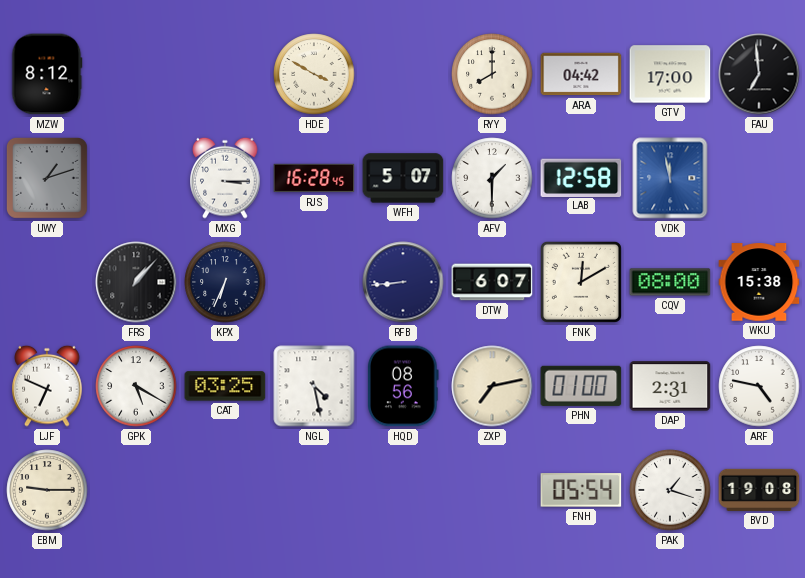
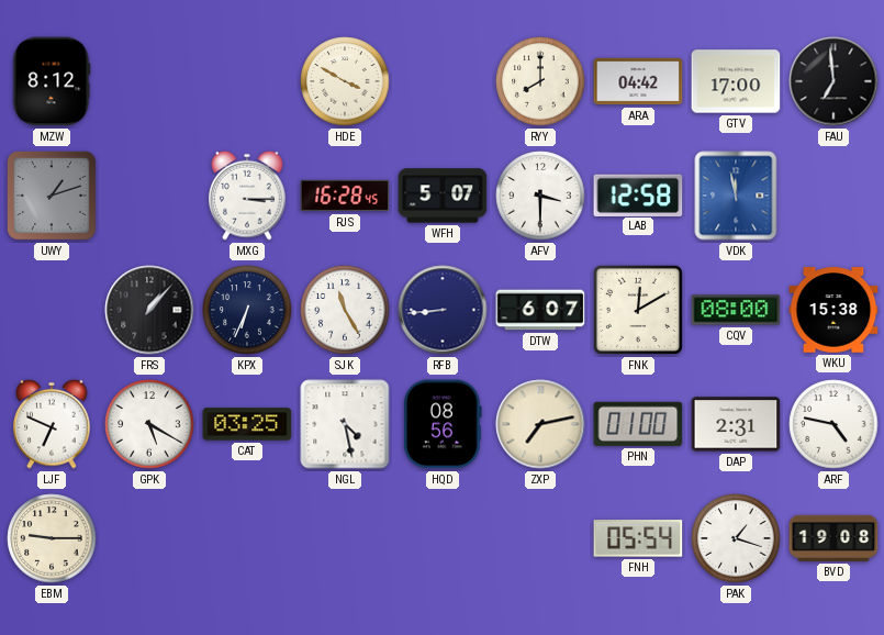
AFV: 1:30 -> 3:30
SJK: none -> 11:25
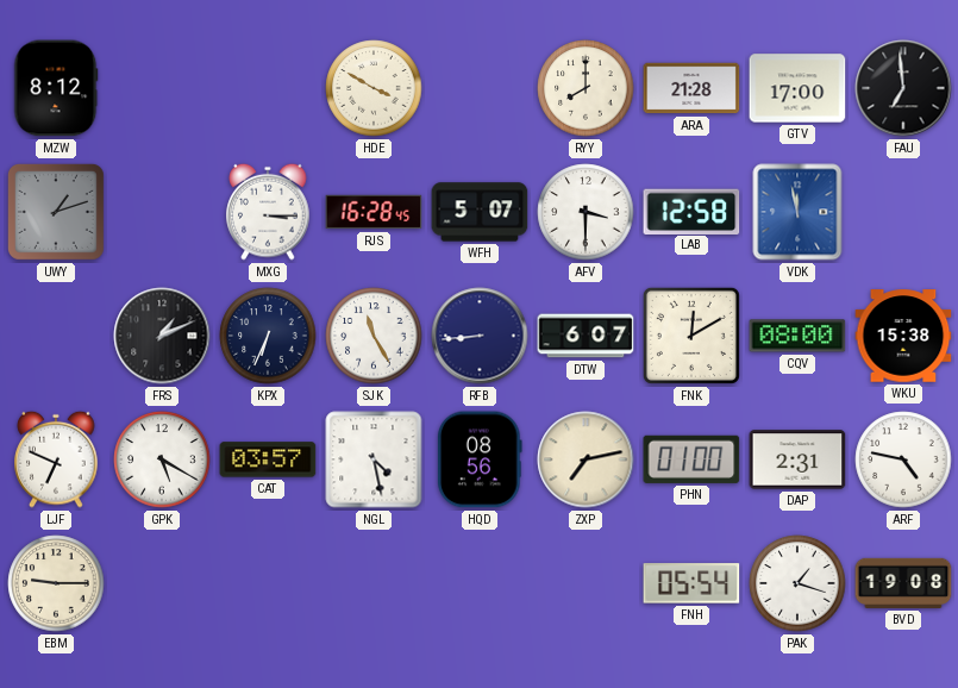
ARA: 04:42 -> 21:28
FRS: 1:07 -> 1:11
CAT: 03:25 -> 03:57
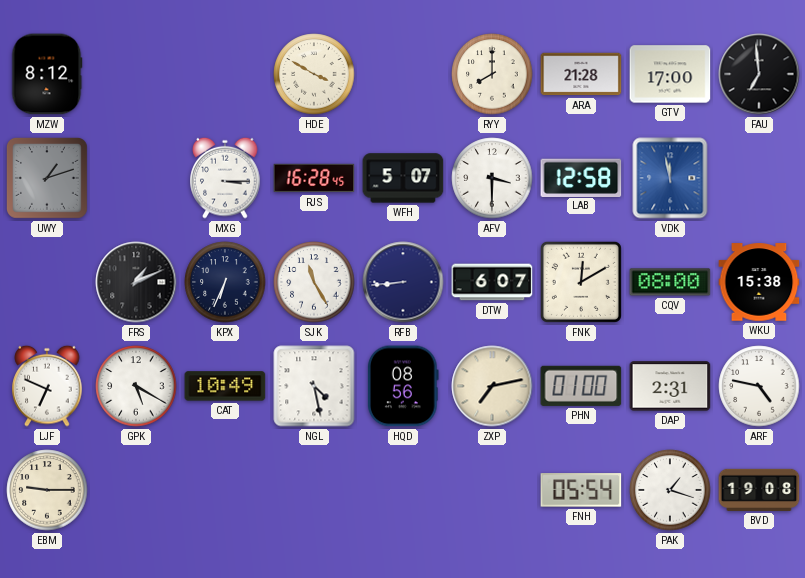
CAT: 03:57 -> 10:49
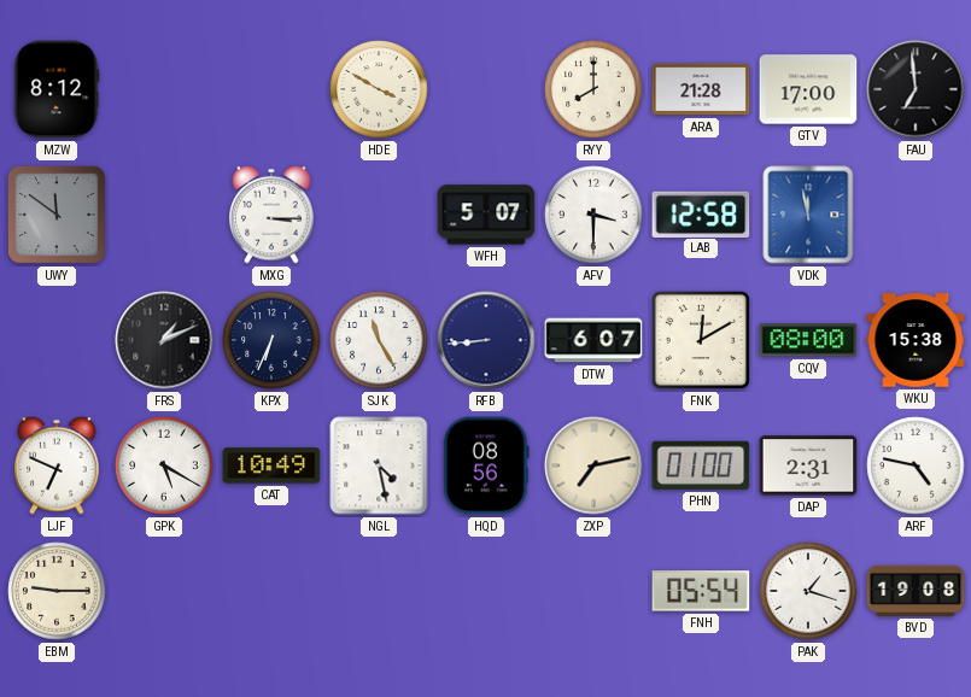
UWY: 1:12 -> 11:51
RJS: 16:28 -> none
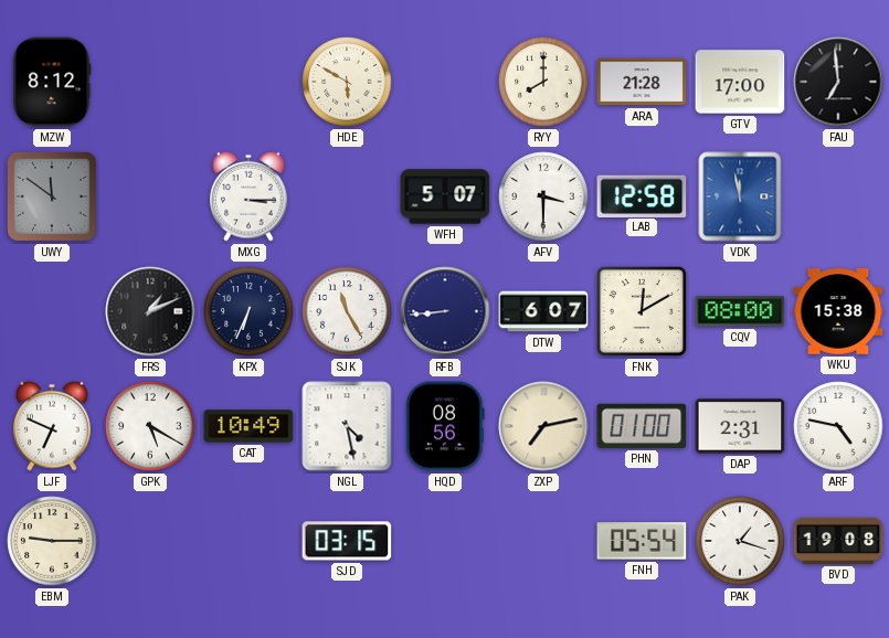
HDE: 3:50 -> 5:50
SJD: none -> 03:15
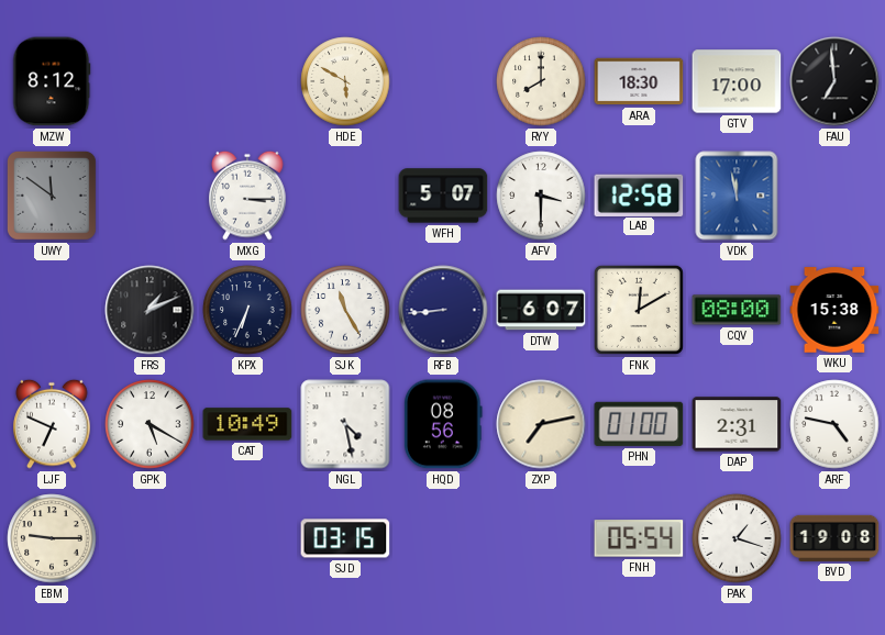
ARA: 21:28 -> 18:30
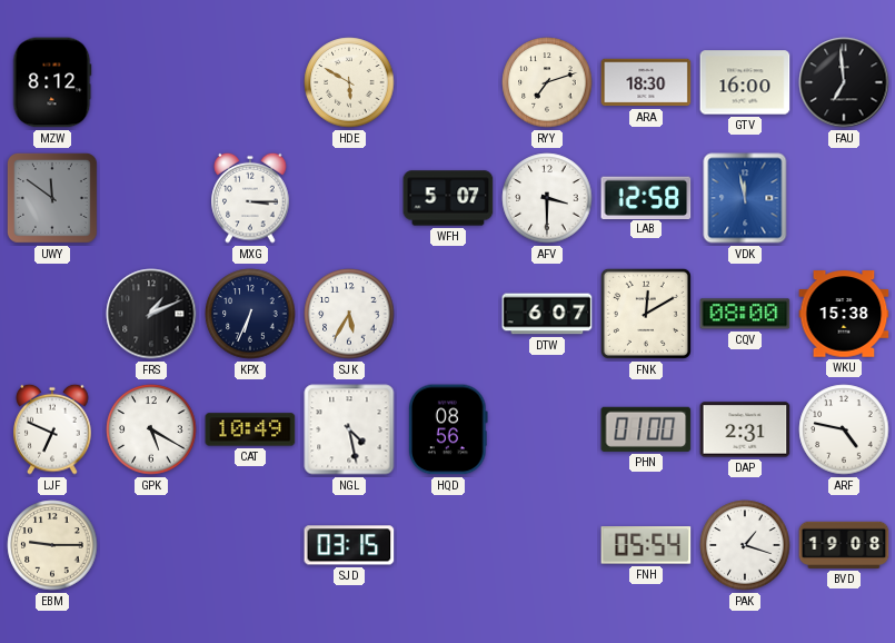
RYY: 8:00 -> 7:12
GTV: 17:00 -> 16:00
SJK: 11:25 -> 5:35
RFB: 8:44 -> none
ZXP: 7:13 -> none
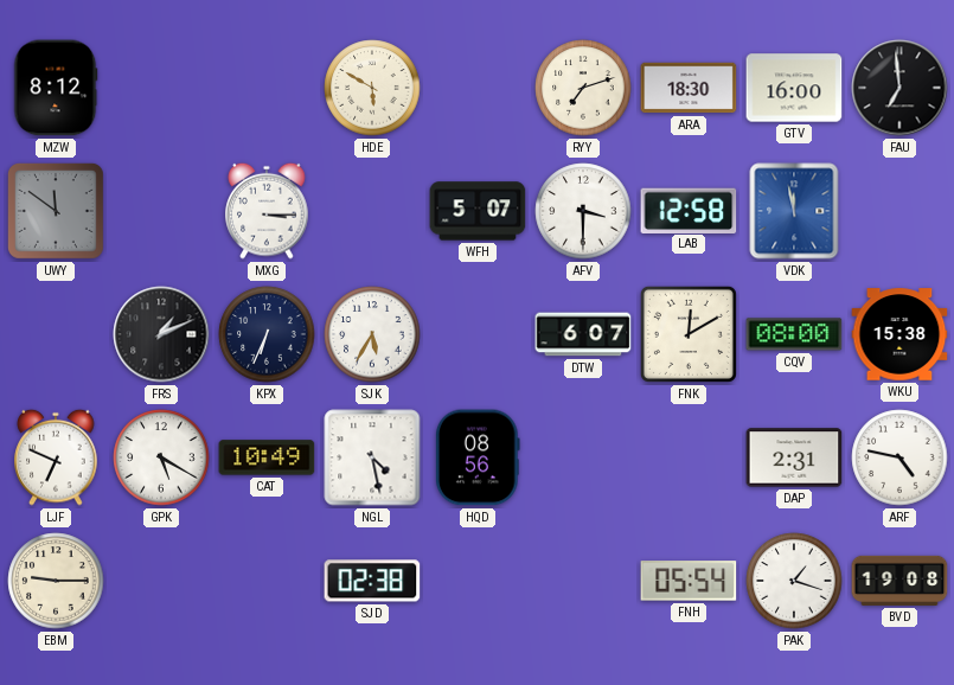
PHN: 01:00 -> none
SJD: 03:15 -> 02:38
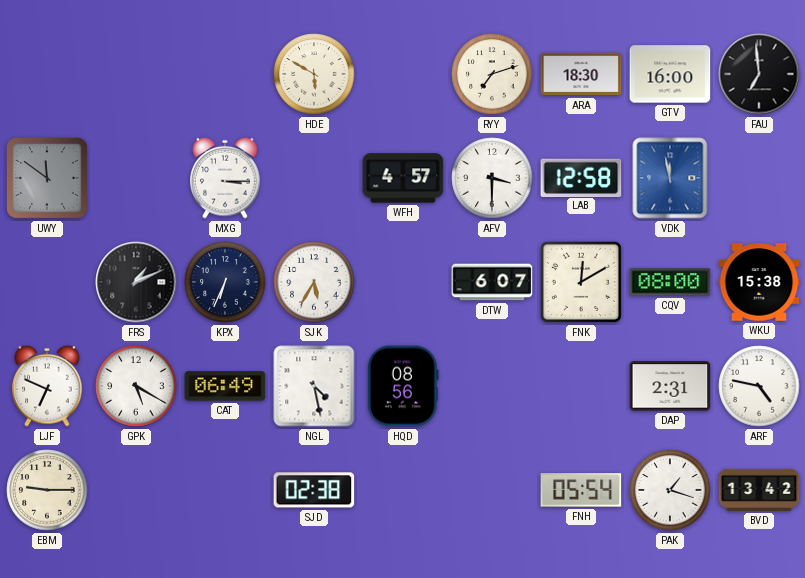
MZW: 8:12 -> none
WFH: 5:07 -> 4:57
CAT: 10:49 -> 06:49
BVD: 19:08 -> 13:42
